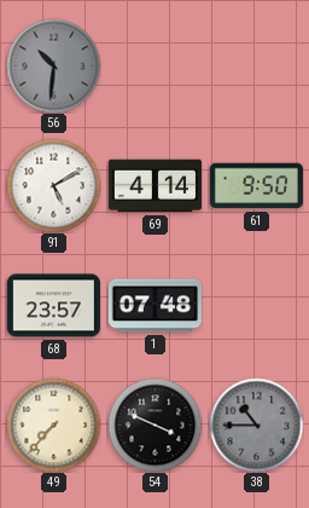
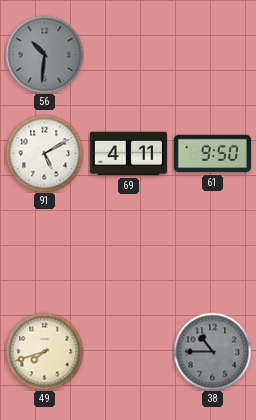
69: 4:14 -> 4:11
68: 23:57 -> none
1: 07:48 -> none
49: 7:37 -> 7:42
54: 3:49 -> none
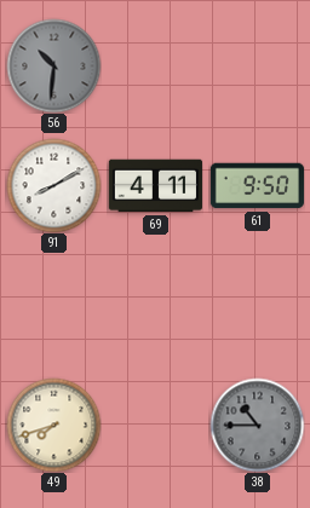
91: 5:10 -> 8:10
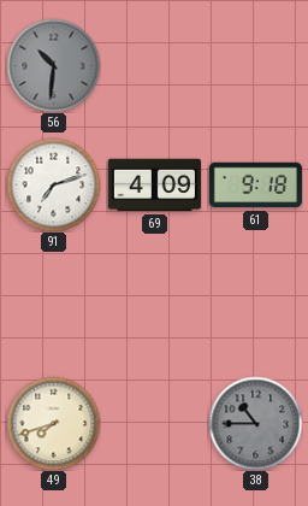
91: 8:10 -> 7:12
69: 4:11 -> 4:09
61: 9:50 -> 9:18
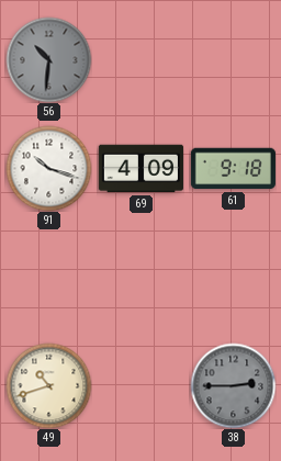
91: 7:12 -> 10:18
49: 7:42 -> 10:42
38: 10:45 -> 2:45
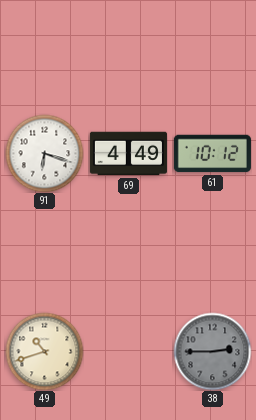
56: 10:31 -> none
91: 10:18 -> 6:18
69: 4:09 -> 4:49
61: 9:18 -> 10:12
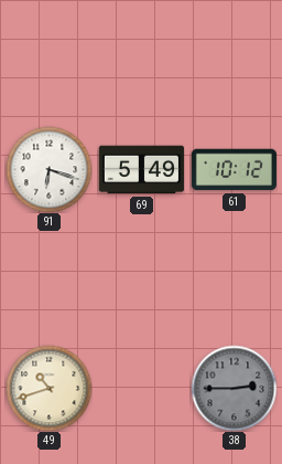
69: 4:49 -> 5:49
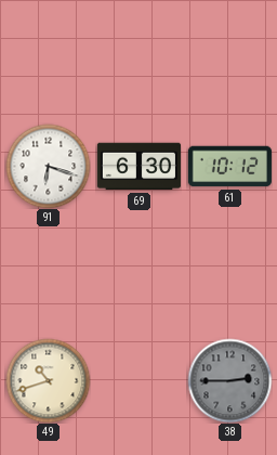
69: 5:49 -> 6:30
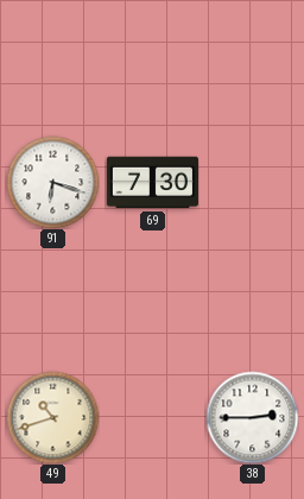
69: 6:30 -> 7:30
61: 10:12 -> none
38 dial: grey -> white
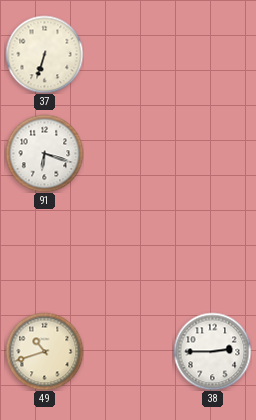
37: none -> 6:33
69: 7:30 -> none
